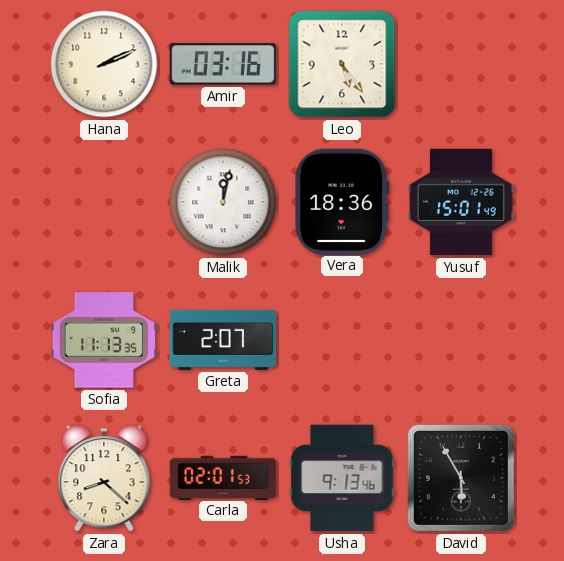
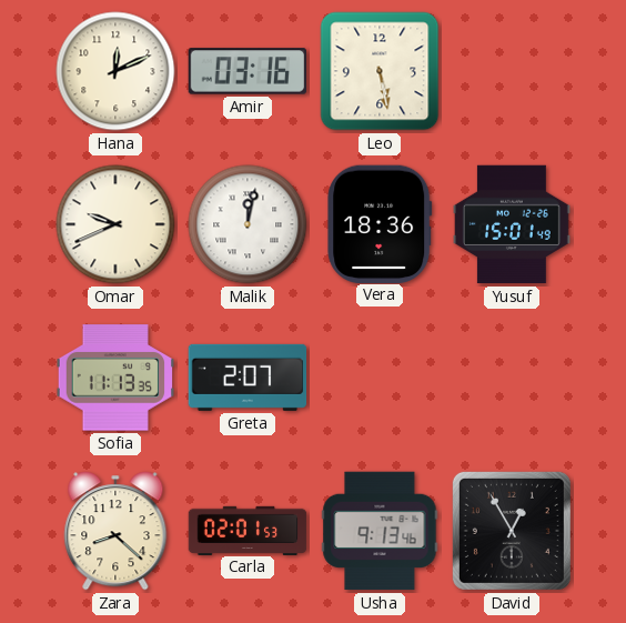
Hana: 2:11 -> 12:11
Leo: 5:24 -> 5:28
Omar: none -> 9:41
David: 5:55 -> 12:55
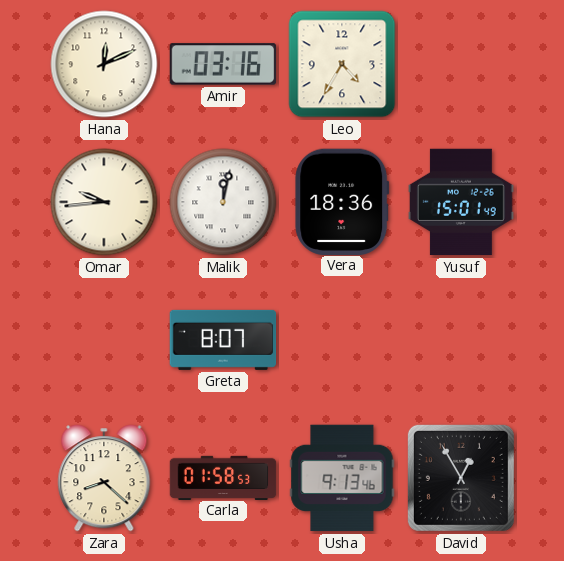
Leo: 5:28 -> 4:35
Omar: 9:41 -> 9:44
Sofia: 11:13 -> none
Greta: 2:07 -> 8:07
Carla: 02:01 -> 01:58
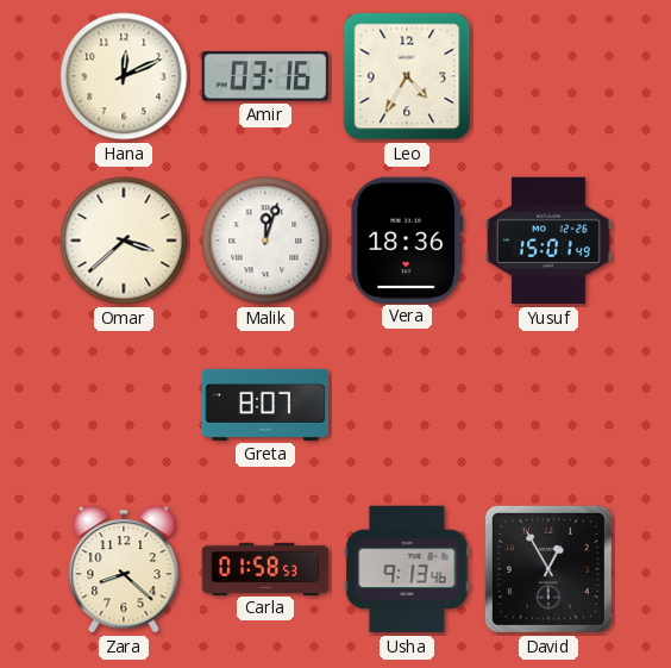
Omar: 9:44 -> 3:38
Malik: 12:02 -> 12:03
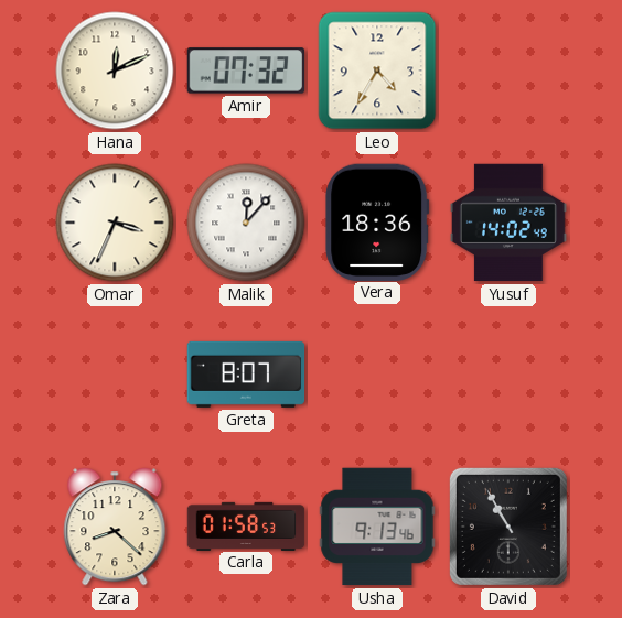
Amir: 03:16 -> 07:32
Omar: 3:38 -> 3:34
Malik: 12:03 -> 12:07
Yusuf: 15:01 -> 14:02
David: 12:55 -> 10:55
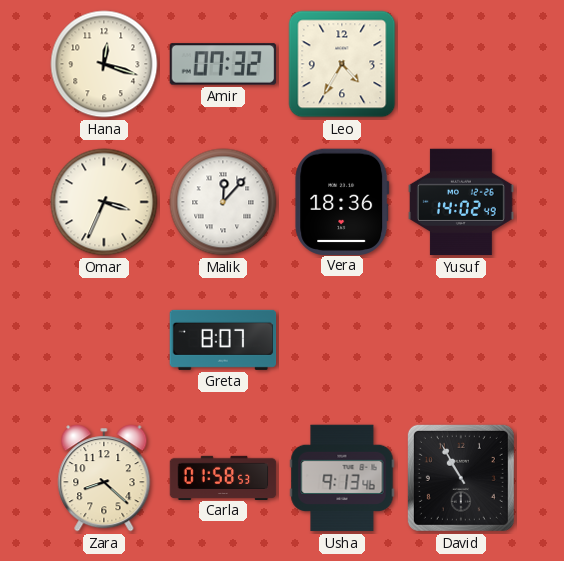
Hana: 12:11 -> 12:18
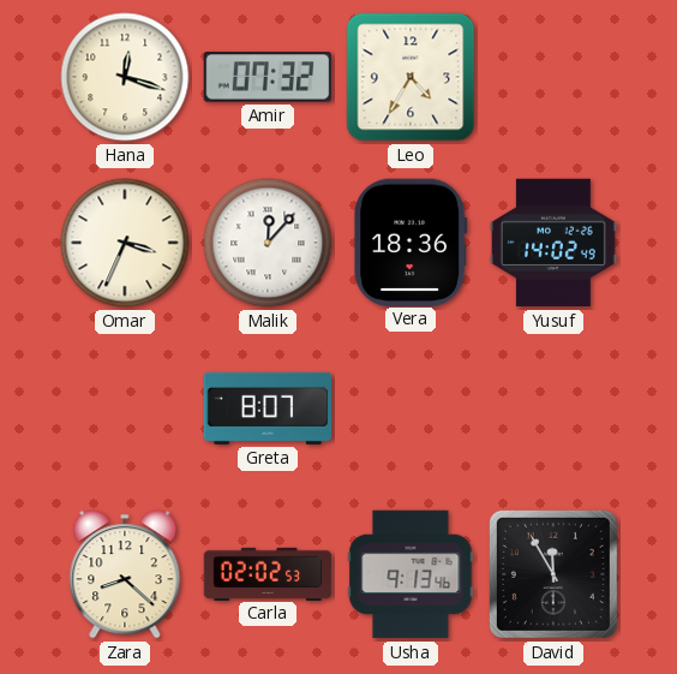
Carla: 01:58 -> 02:02
David: 10:55 -> 11:55
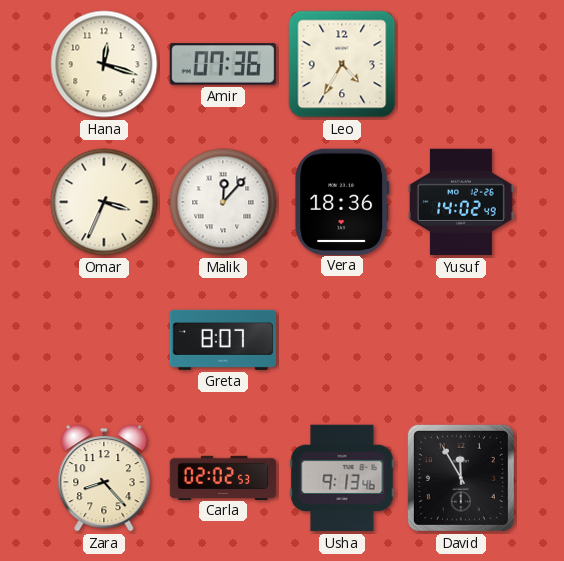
Amir: 07:32 -> 07:36
Zara: 8:22 -> 8:23
